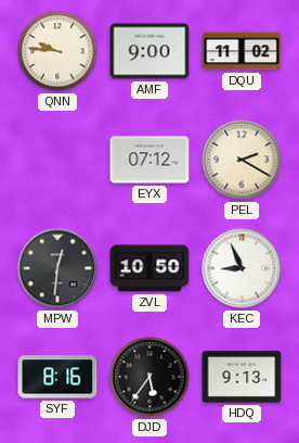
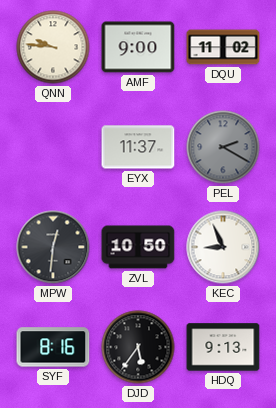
EYX: 07:12 -> 11:37
PEL dial: cream -> grey
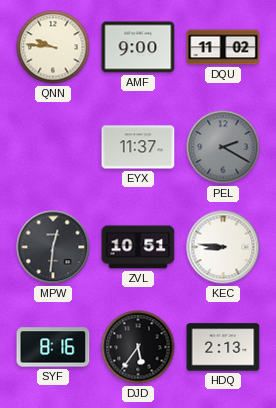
ZVL: 10:50 -> 10:51
KEC: 8:56 -> 8:46
HDQ: 9:13 -> 2:13
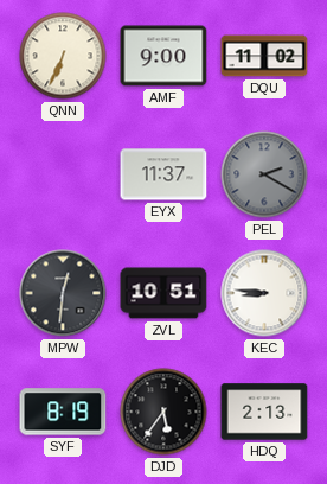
QNN: 9:46 -> 6:34
SYF: 8:16 -> 8:19
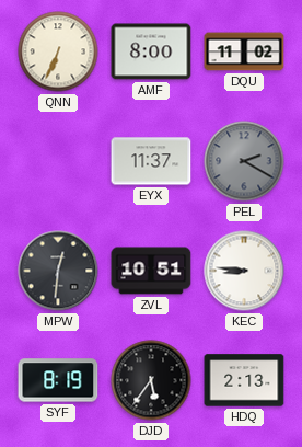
AMF: 9:00 -> 8:00
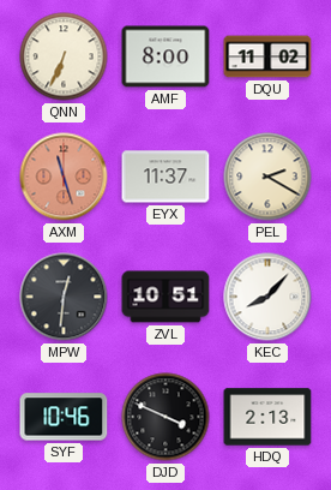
AXM: none -> 11:27
PEL dial: grey -> cream
KEC: 8:46 -> 8:07
SYF: 8:19 -> 10:46
DJD: 5:36 -> 3:49
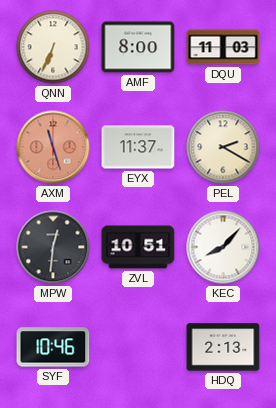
DQU: 11:02 -> 11:03
DJD: 3:49 -> none
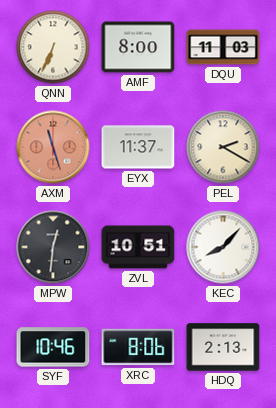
XRC: none -> 8:06
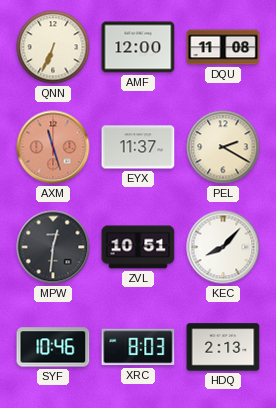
AMF: 8:00 -> 12:00
DQU: 11:03 -> 11:08
XRC: 8:06 -> 8:03
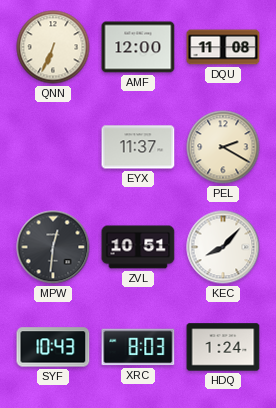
AXM: 11:27 -> none
SYF: 10:46 -> 10:43
HDQ: 2:13 -> 1:24
